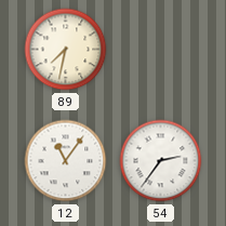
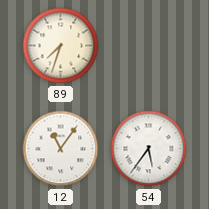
89: 7:32 -> 7:33
54: 2:36 -> 5:36
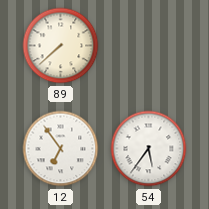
89: 7:33 -> 7:38
12: 11:06 -> 6:54
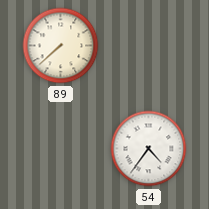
12: 6:54 -> none
54: 5:36 -> 4:36
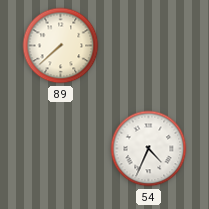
54: 4:36 -> 4:34
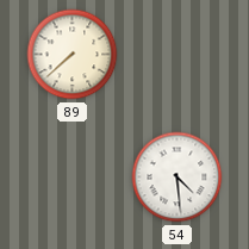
54: 4:34 -> 4:29
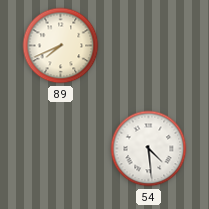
89: 7:38 -> 7:41
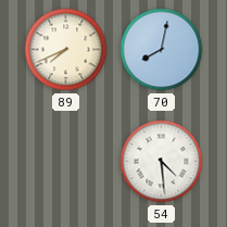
70: none -> 8:02
